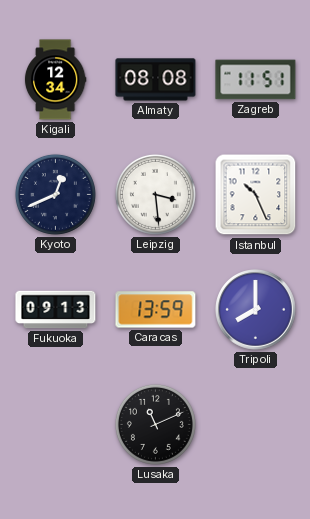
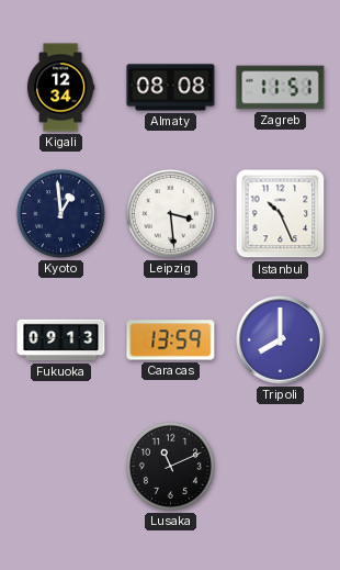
Kyoto: 12:41 -> 12:59
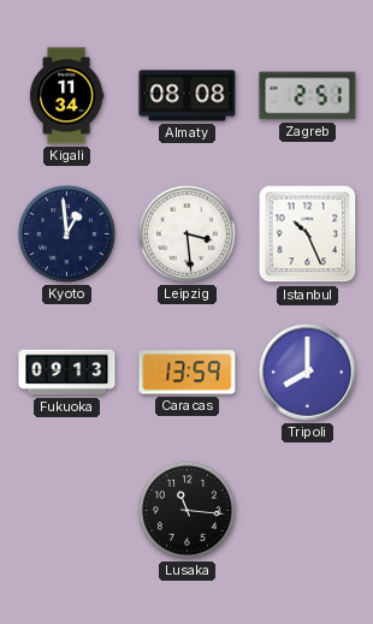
Kigali: 12:34 -> 11:34
Zagreb: 11:51 -> 2:51
Lusaka: 11:11 -> 11:16
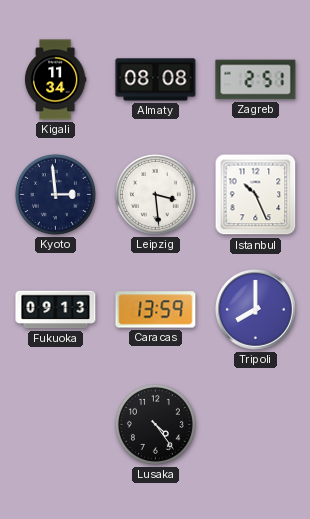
Kyoto: 12:59 -> 2:59
Lusaka: 11:16 -> 4:24
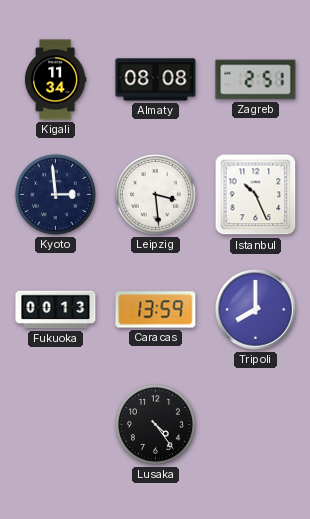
Fukuoka: 09:13 -> 00:13
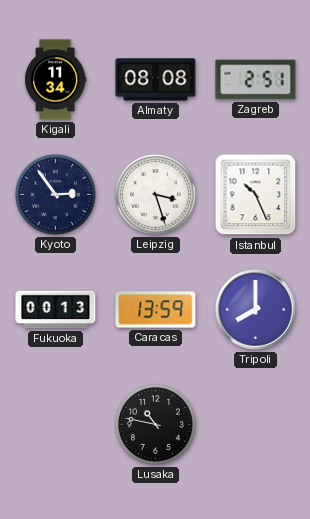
Kyoto: 2:59 -> 2:54
Leipzig: 3:29 -> 3:27
Lusaka: 4:24 -> 10:47
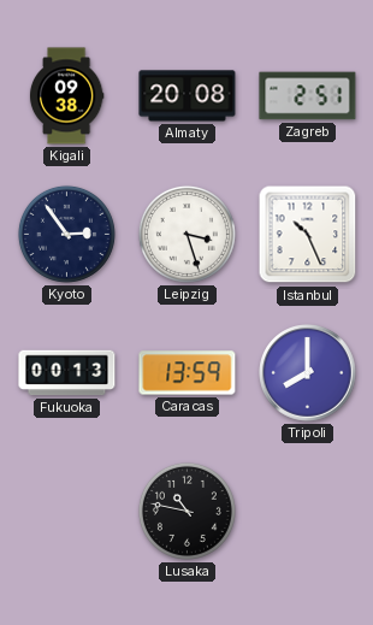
Kigali: 11:34 -> 09:38
Almaty: 08:08 -> 20:08
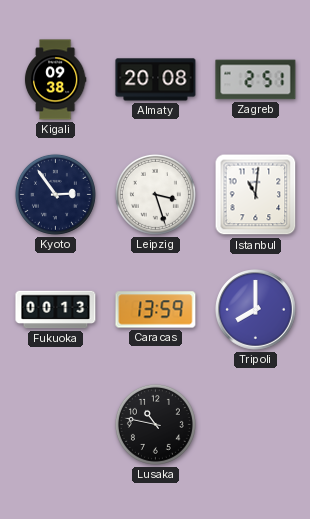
Istanbul: 10:26 -> 11:01
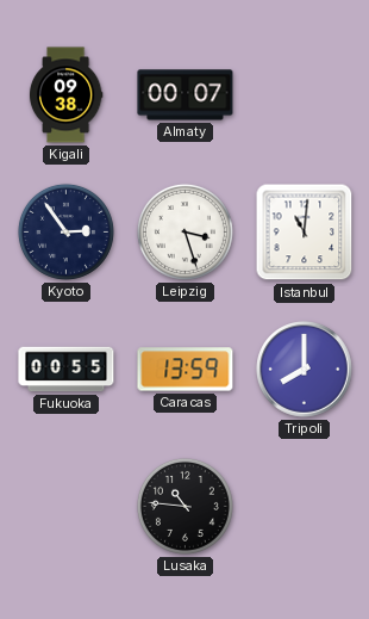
Almaty: 20:08 -> 00:07
Zagreb: 2:51 -> none
Fukuoka: 00:13 -> 00:55
Lusaka: 10:47 -> 10:46
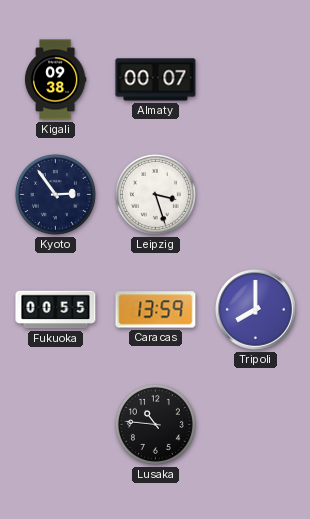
Istanbul: 11:01 -> none
